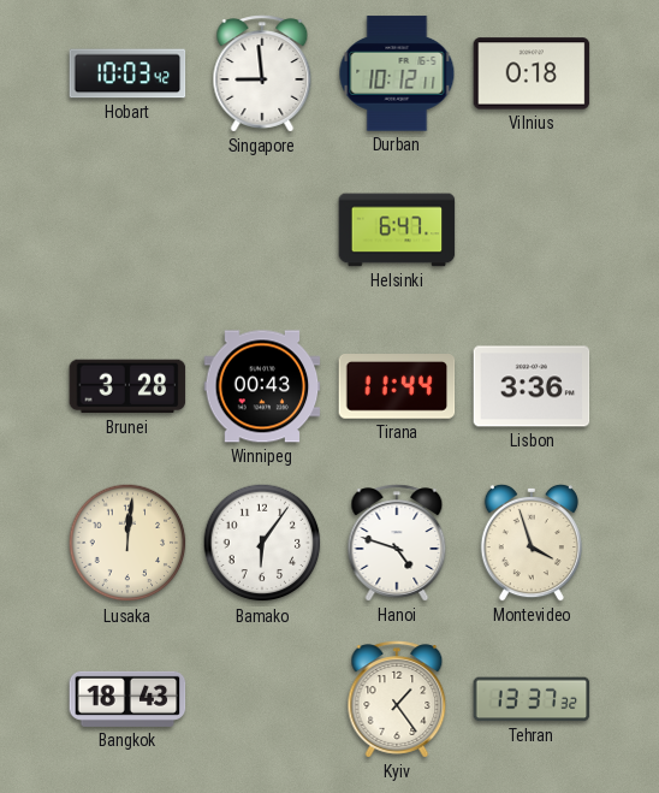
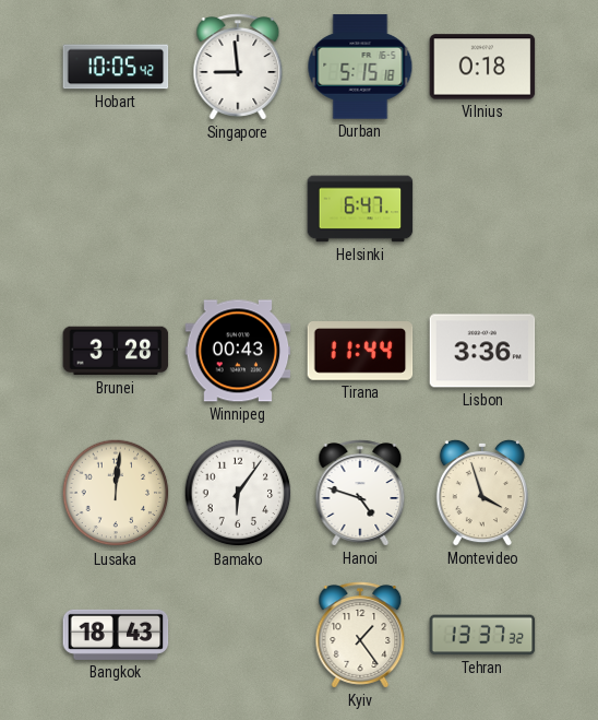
Hobart: 10:03 -> 10:05
Durban: 10:12 -> 5:15
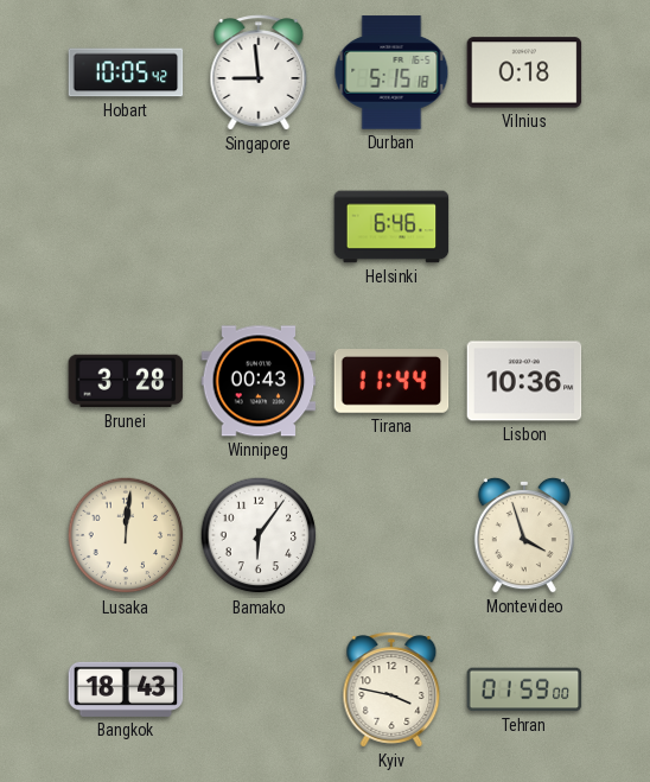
Helsinki: 6:47 -> 6:46
Lisbon: 3:36 -> 10:36
Hanoi: 4:48 -> none
Kyiv: 1:24 -> 3:47
Tehran: 13:37 -> 01:59
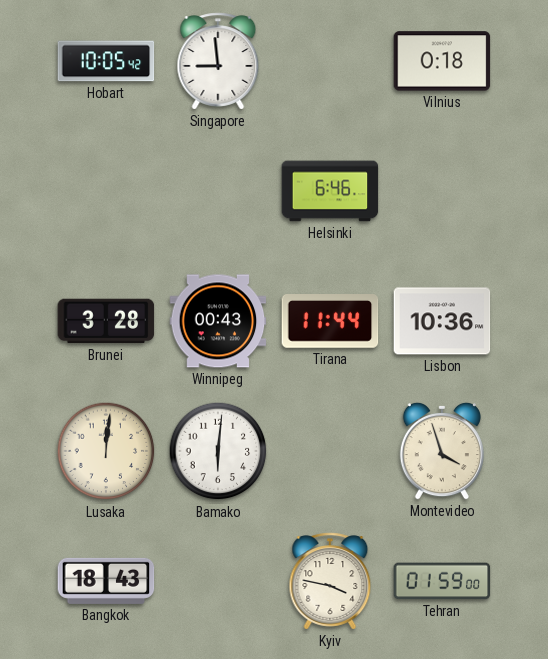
Durban: 5:15 -> none
Bamako: 6:06 -> 6:01
